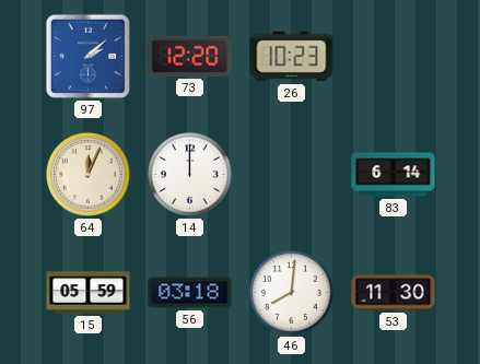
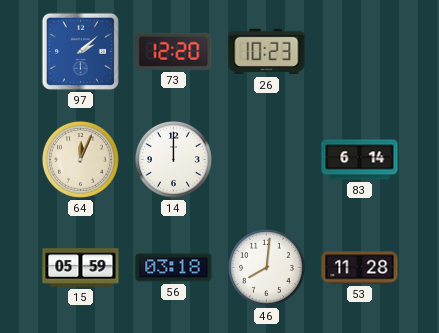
53: 11:30 -> 11:28
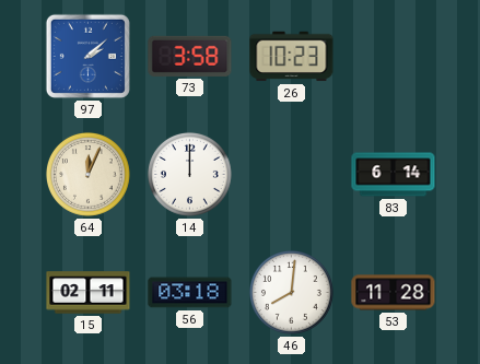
73: 12:20 -> 3:58
15: 05:59 -> 02:11
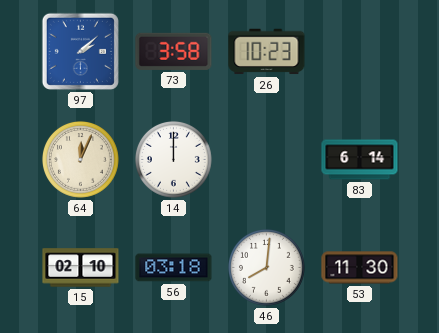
15: 02:11 -> 02:10
53: 11:28 -> 11:30
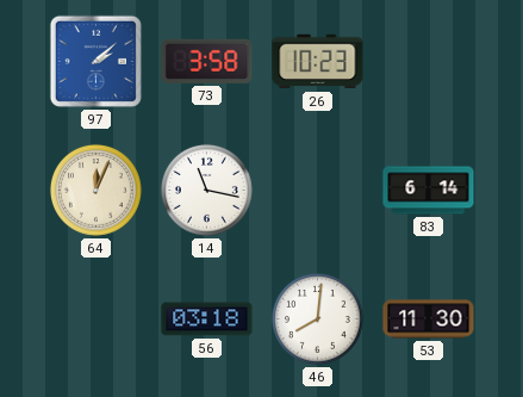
14: 12:00 -> 11:17
15: 02:10 -> none
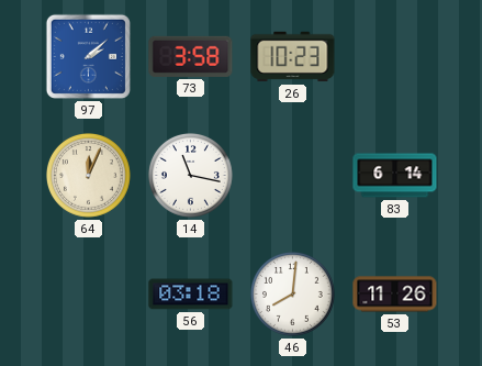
53: 11:30 -> 11:26
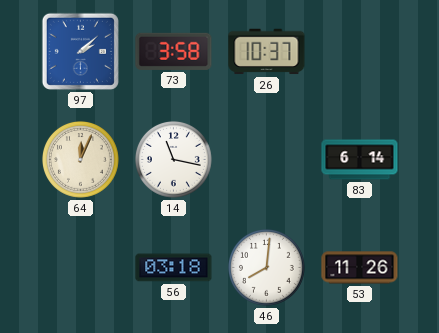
26: 10:23 -> 10:37
